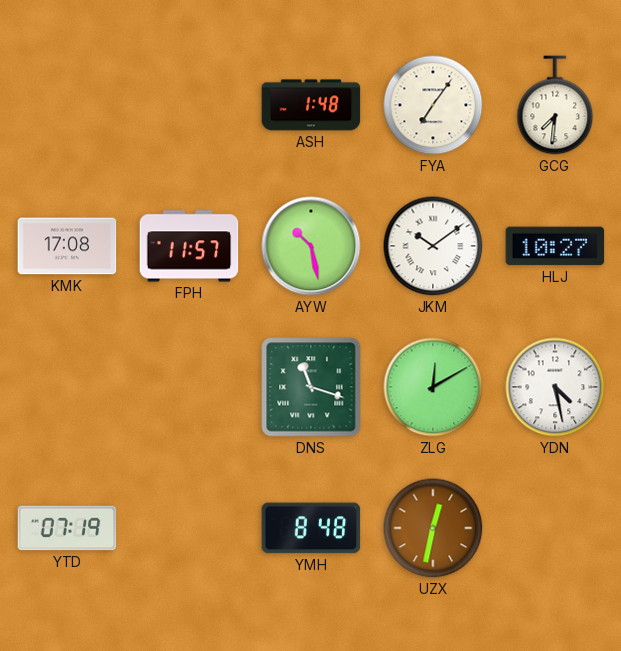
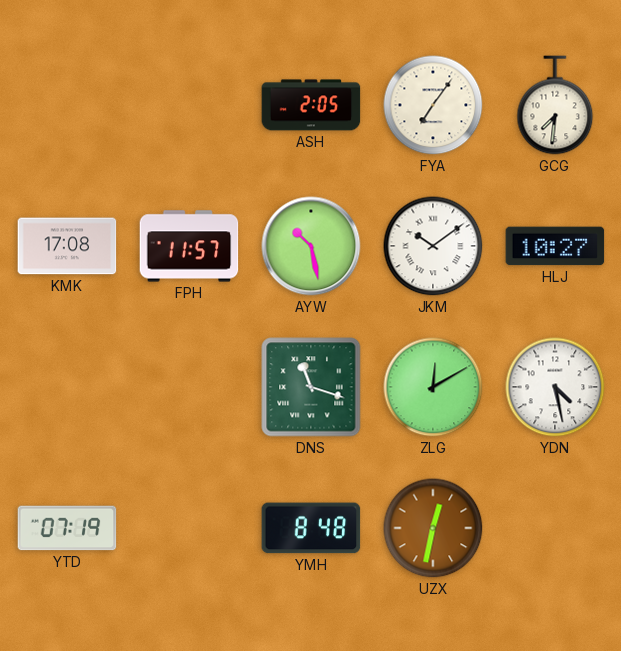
ASH: 1:48 -> 2:05
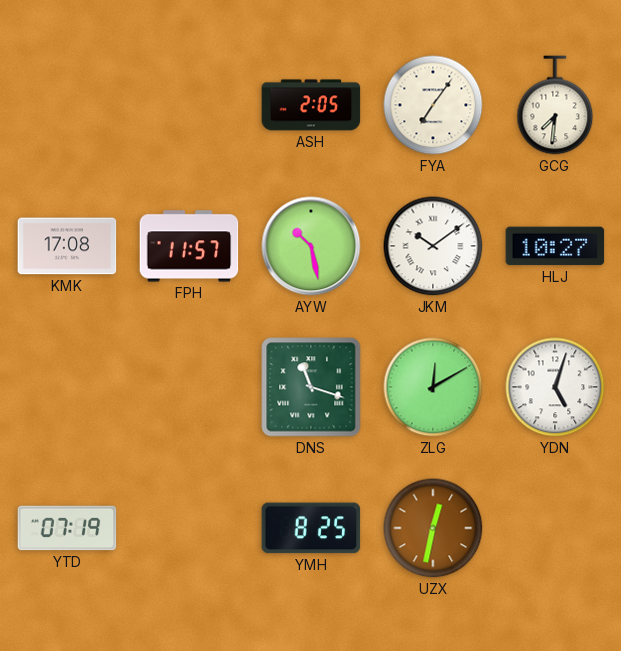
YDN: 4:28 -> 5:03
YMH: 8:48 -> 8:25
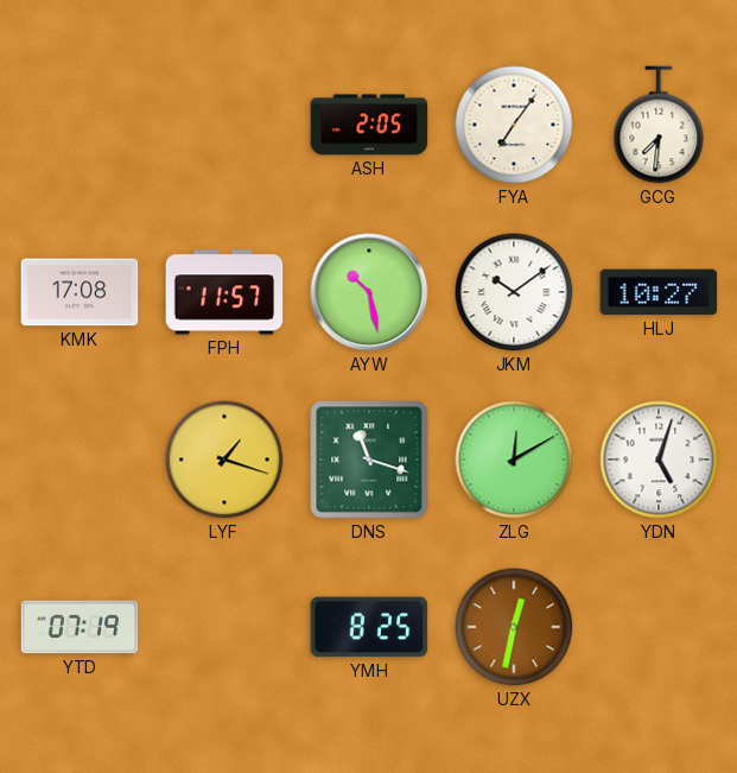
LYF: none -> 1:18
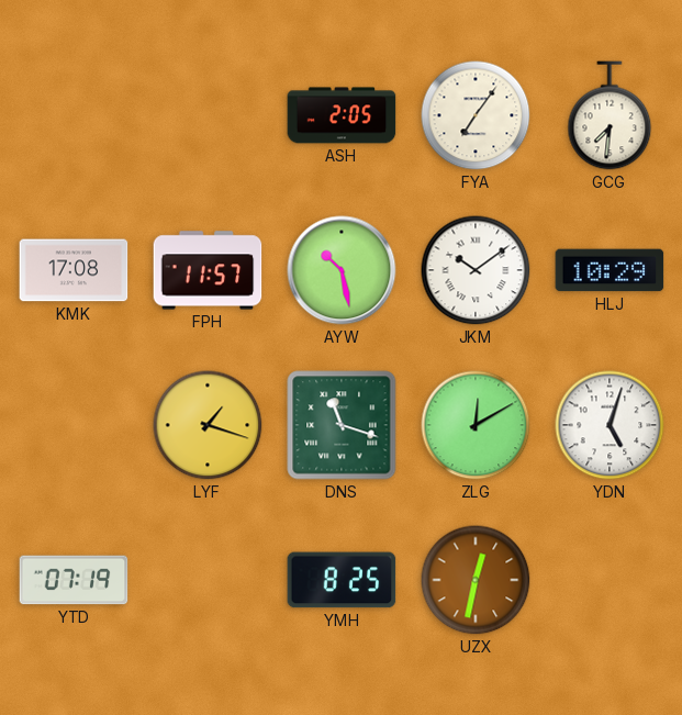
HLJ: 10:27 -> 10:29
